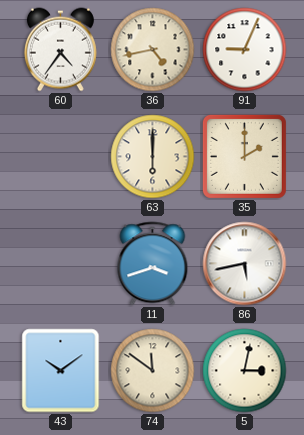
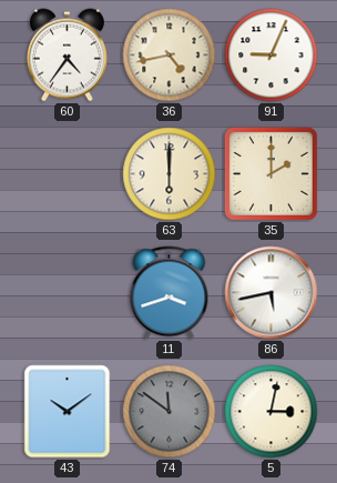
74 dial: cream -> grey
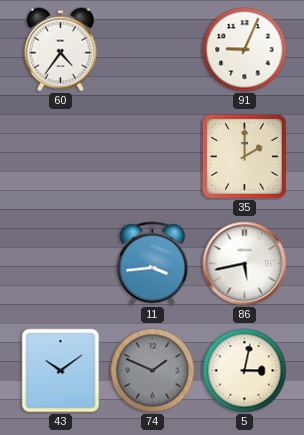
36: 4:43 -> none
63: 6:00 -> none
11: 3:42 -> 3:44
74: 11:51 -> 1:49
